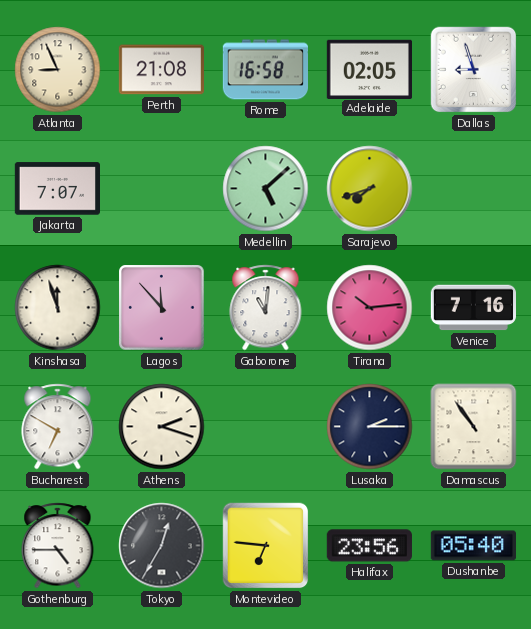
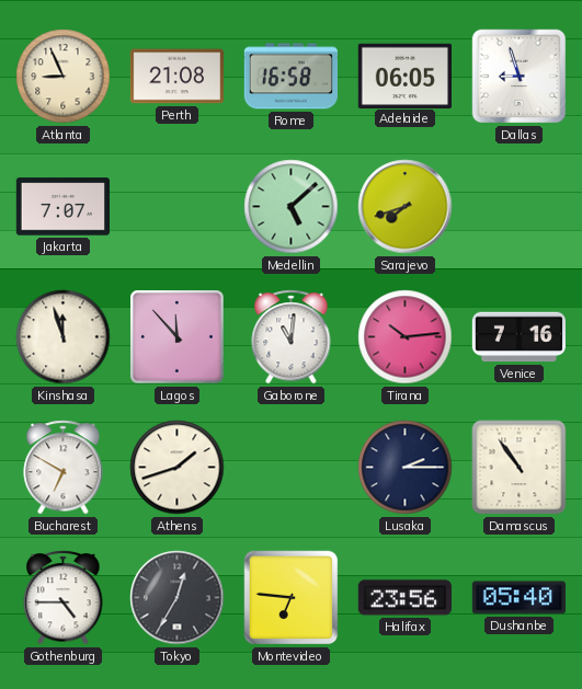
Adelaide: 02:05 -> 06:05
Athens: 2:18 -> 1:42
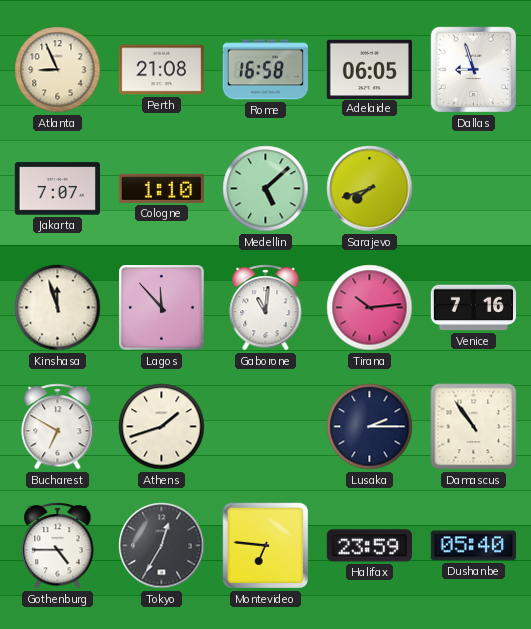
Cologne: none -> 1:10
Halifax: 23:56 -> 23:59
